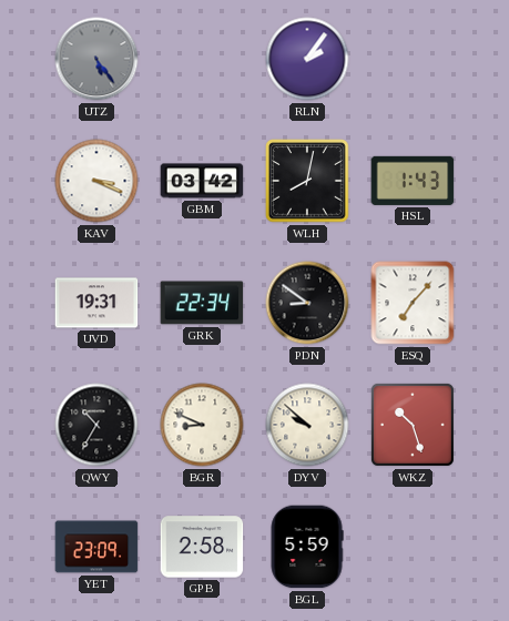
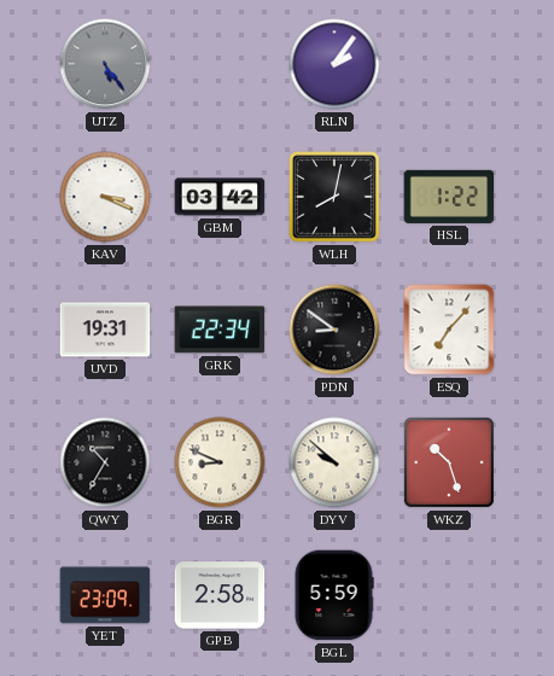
HSL: 1:43 -> 1:22
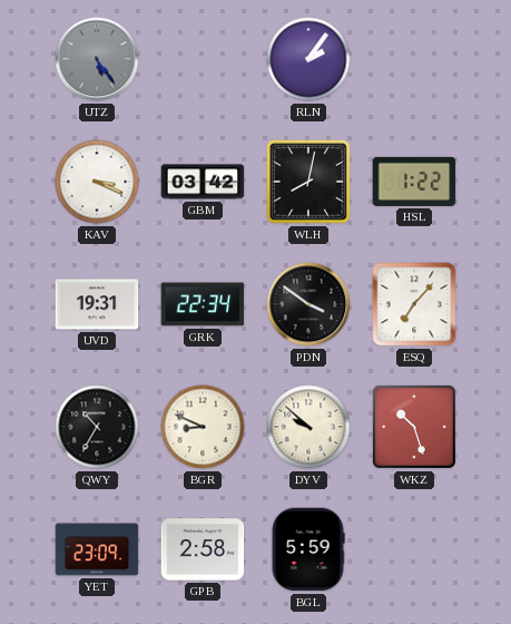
PDN: 8:51 -> 3:51
